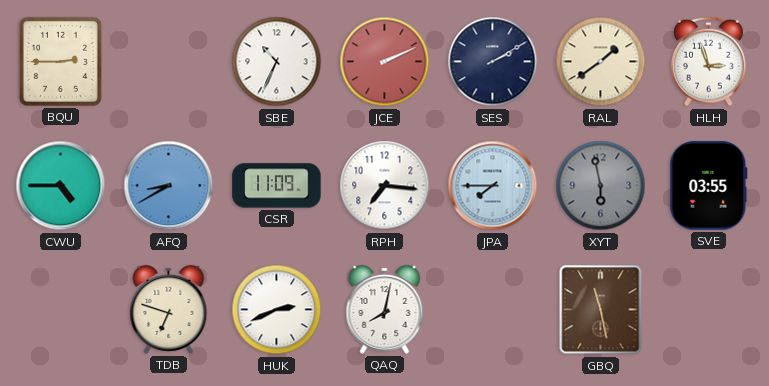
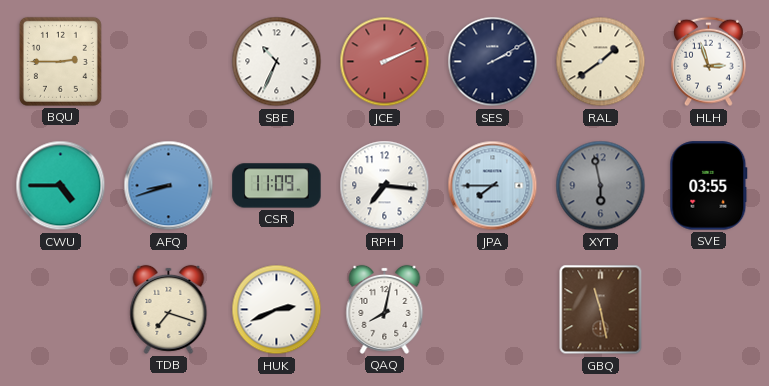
AFQ: 8:40 -> 8:42
TDB: 6:48 -> 7:18
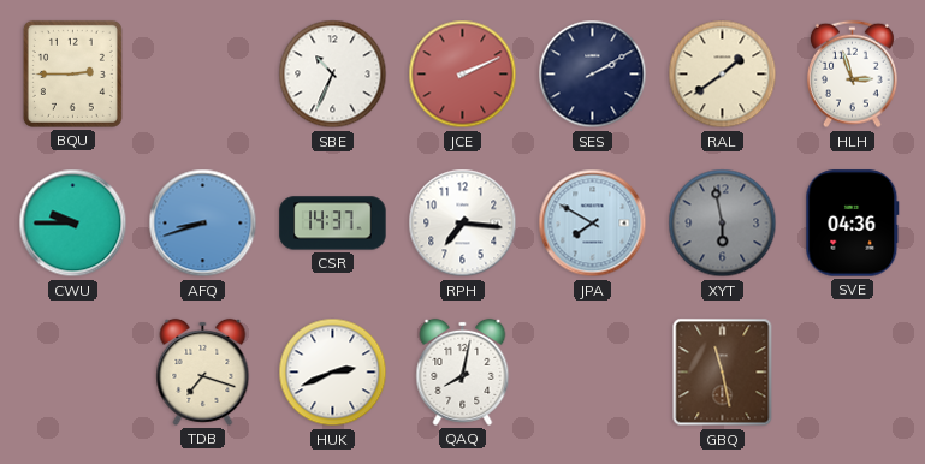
CWU: 4:45 -> 9:45
CSR: 11:09 -> 14:37
JPA: 7:45 -> 7:50
SVE: 03:55 -> 04:36
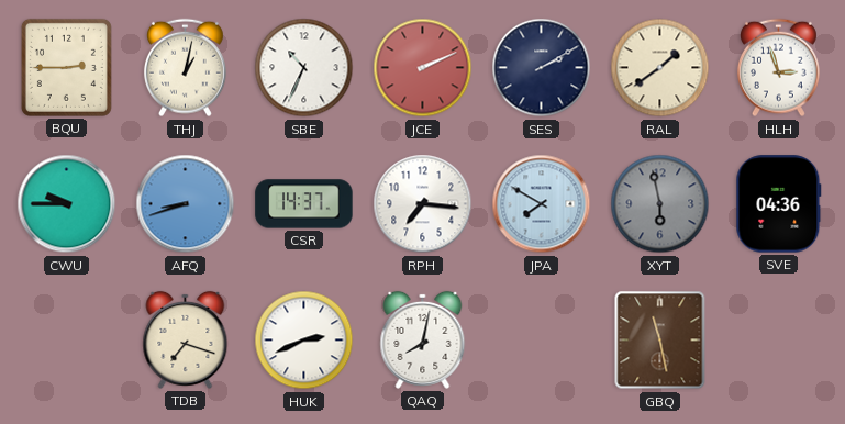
THJ: none -> 1:02
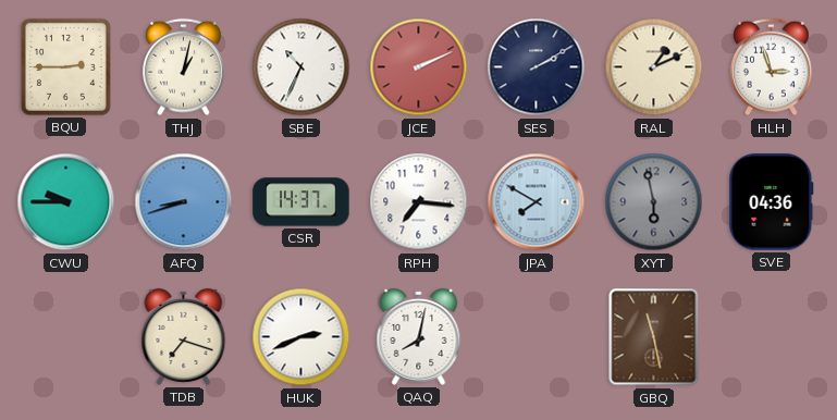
RAL: 1:39 -> 1:11
